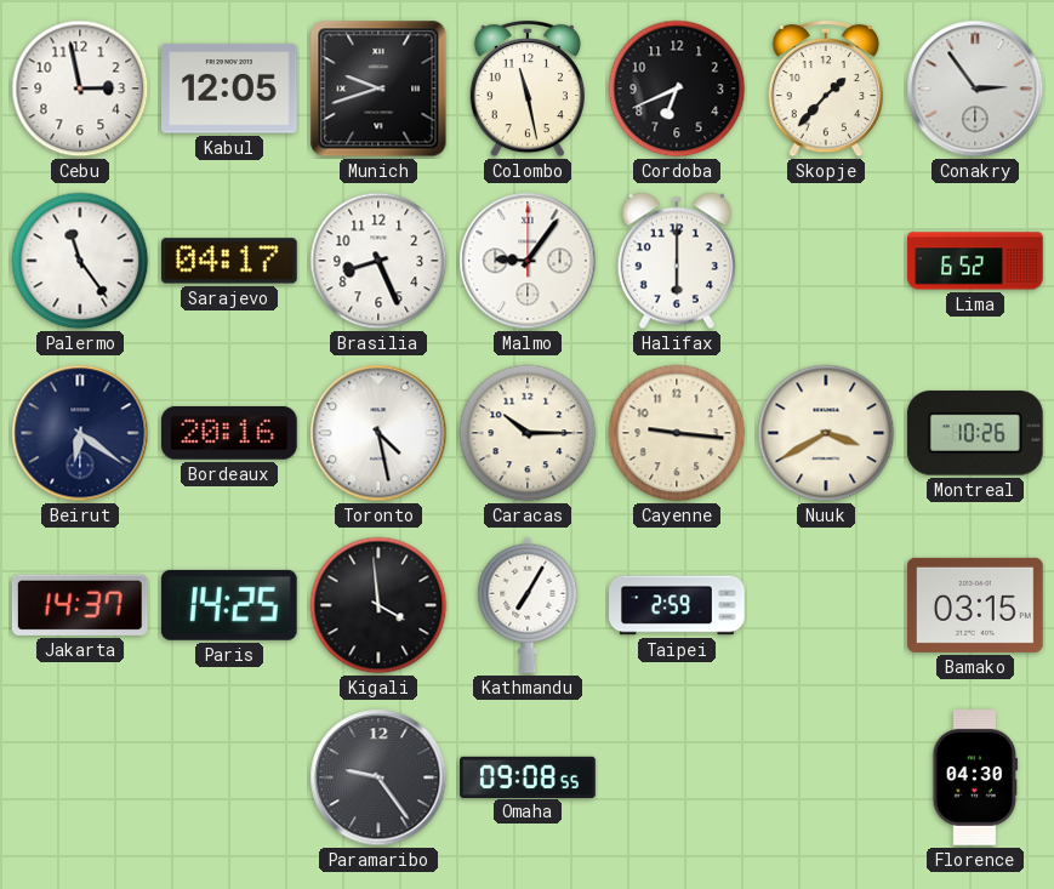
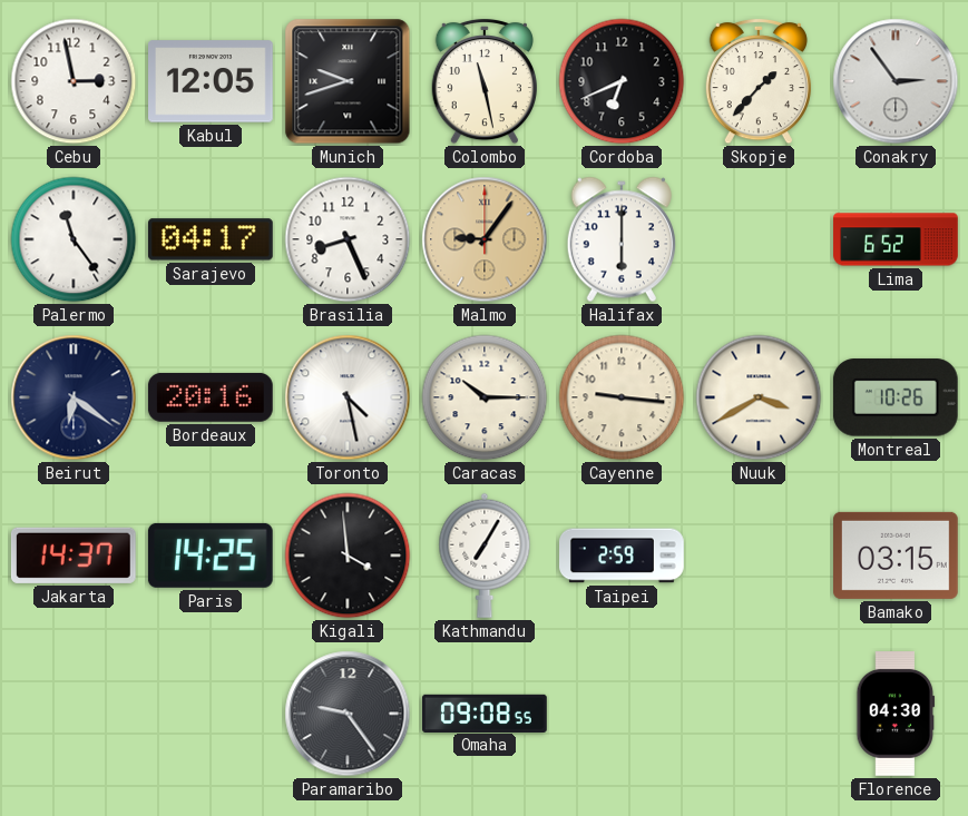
Malmo dial: white -> champagne
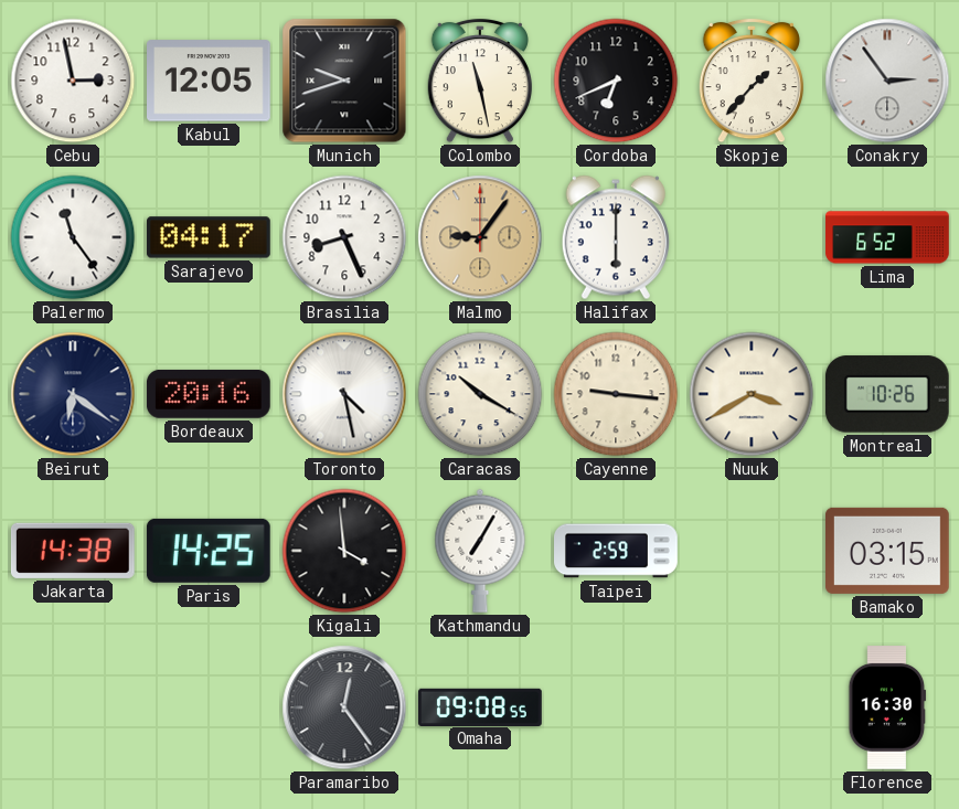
Caracas: 10:15 -> 10:20
Jakarta: 14:37 -> 14:38
Paramaribo: 9:24 -> 12:24
Florence: 04:30 -> 16:30
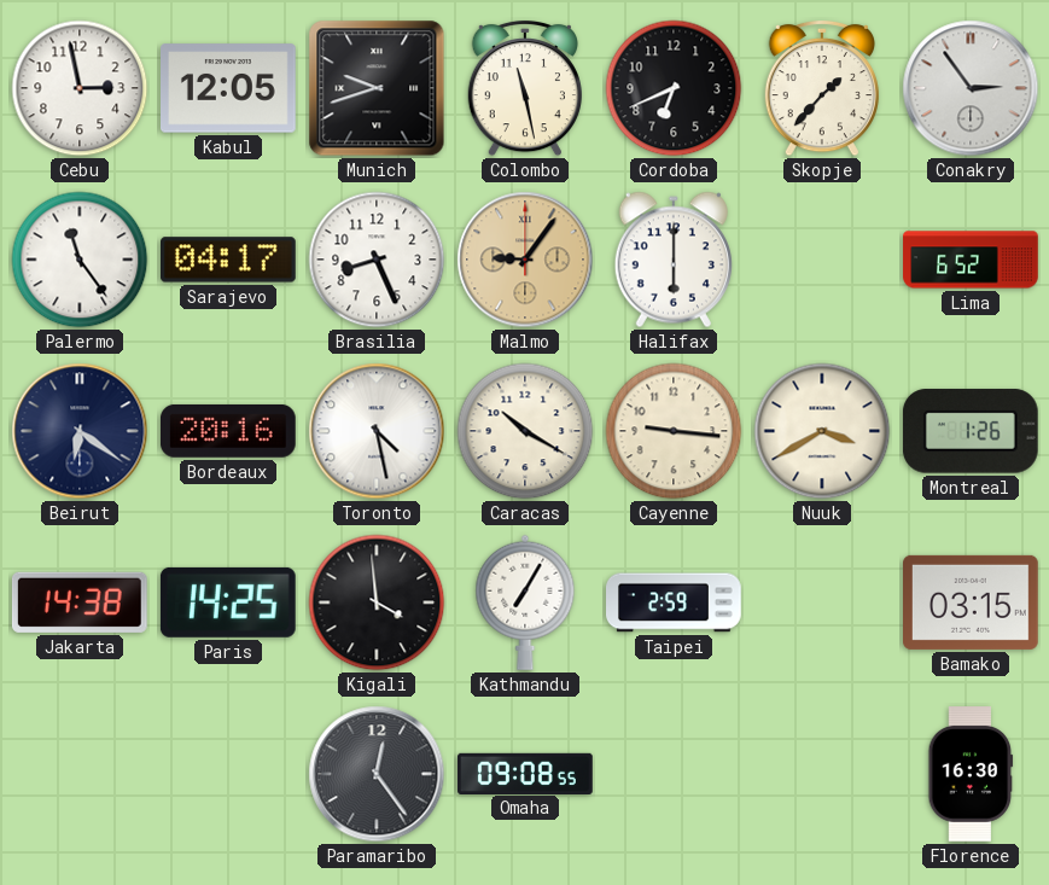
Montreal: 10:26 -> 1:26
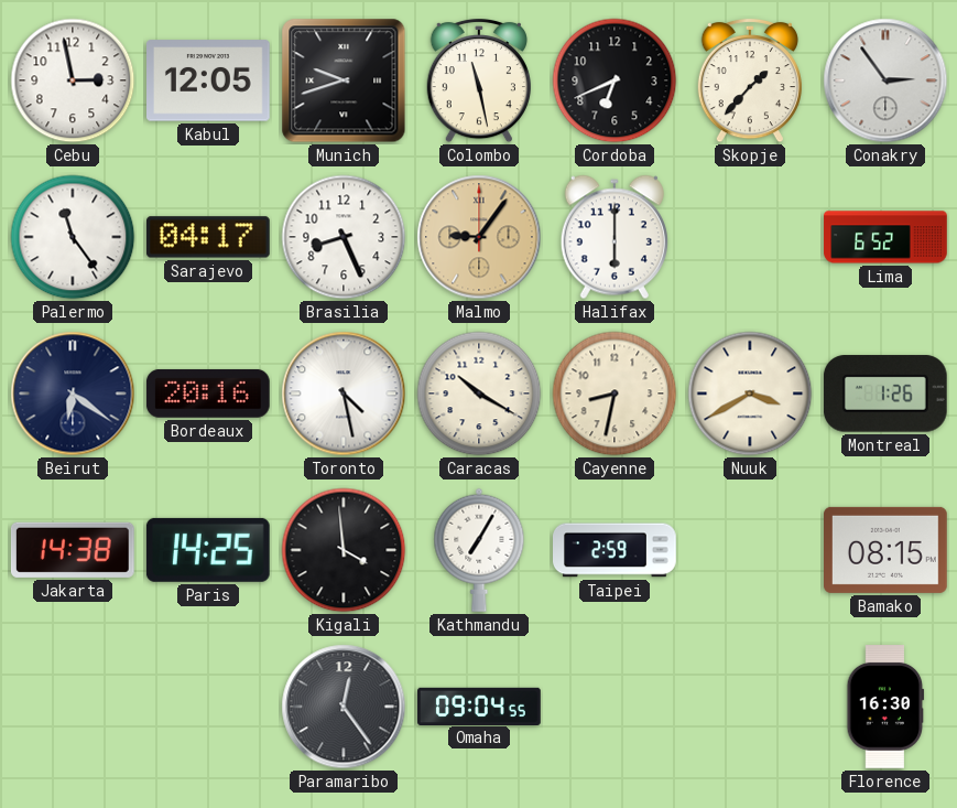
Cayenne: 9:16 -> 8:32
Bamako: 03:15 -> 08:15
Omaha: 09:08 -> 09:04
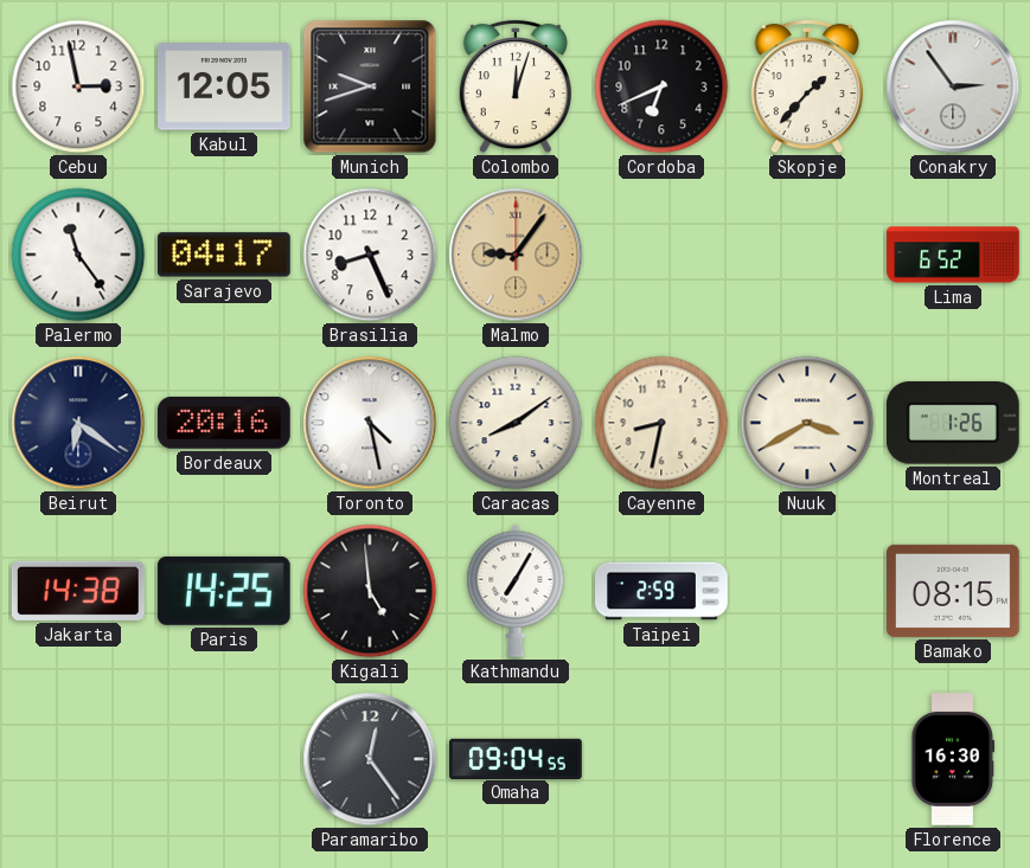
Colombo: 11:28 -> 12:03
Halifax: 6:00 -> none
Caracas: 10:20 -> 8:09
Kigali: 3:59 -> 4:59
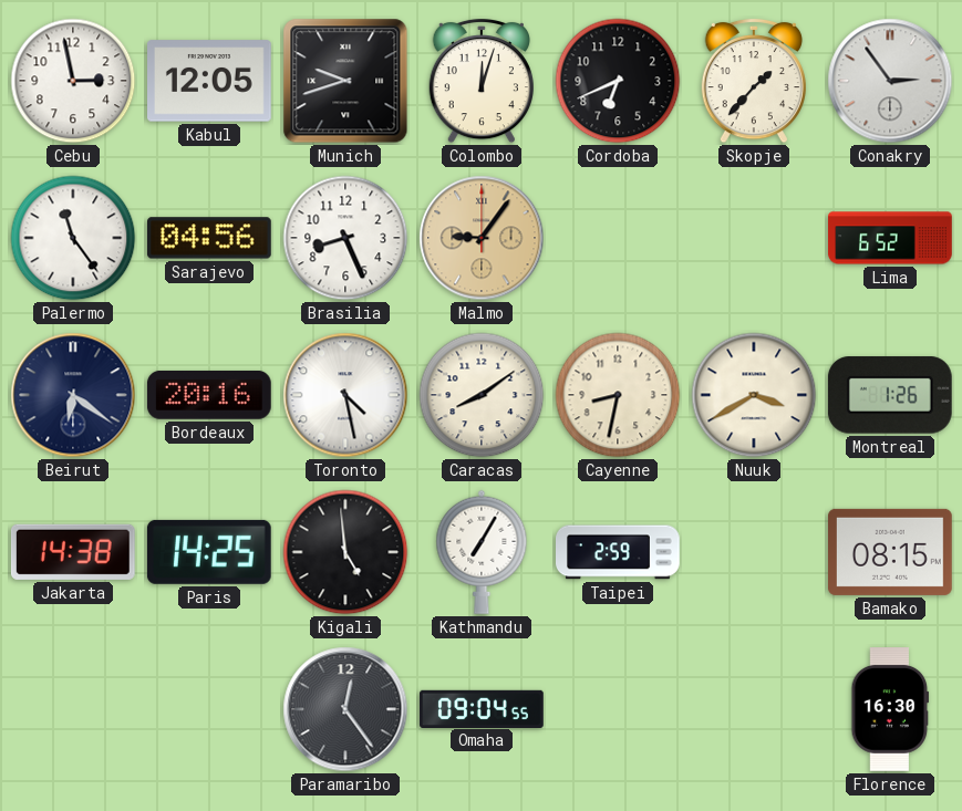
Sarajevo: 04:17 -> 04:56
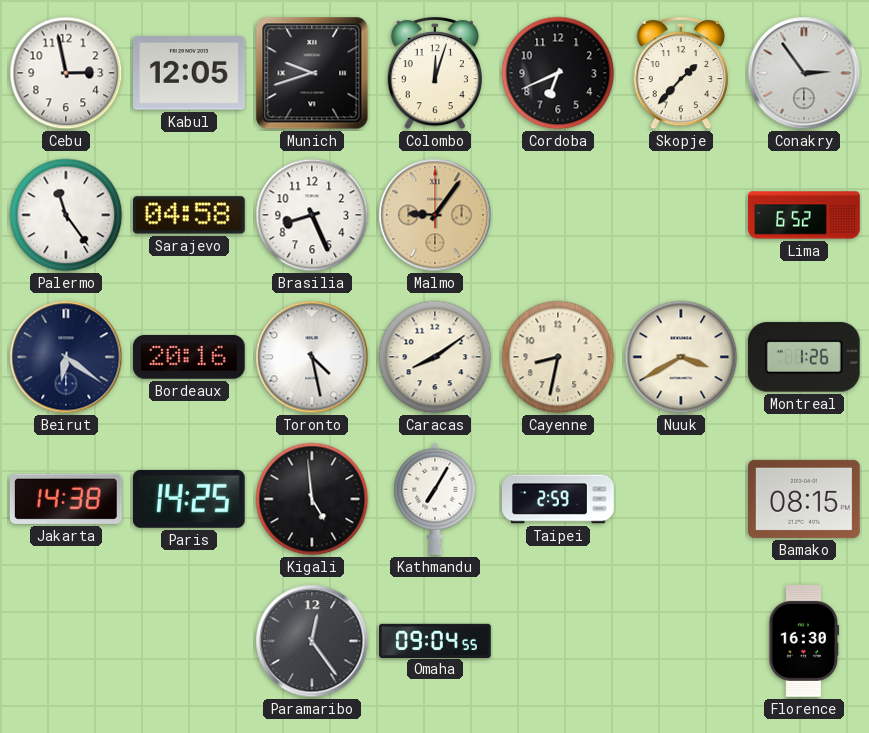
Sarajevo: 04:56 -> 04:58
